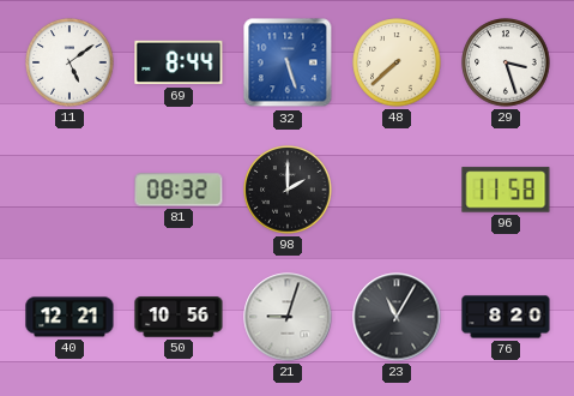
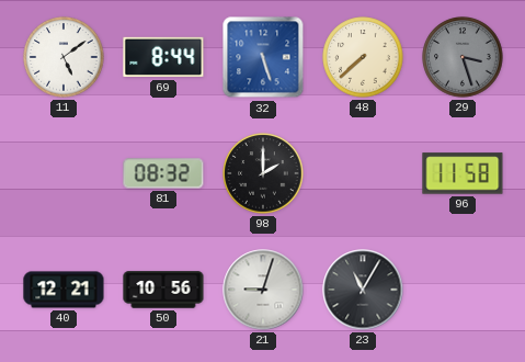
29 dial: white -> grey
76: 8:20 -> none
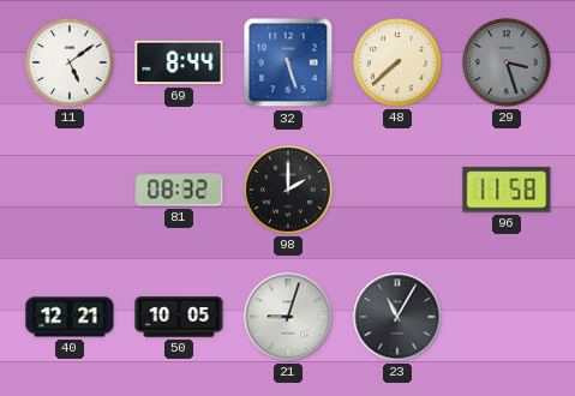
50: 10:56 -> 10:05
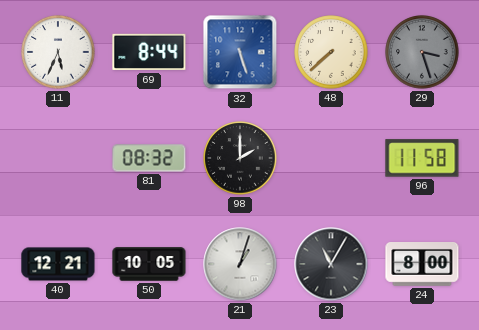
11: 5:09 -> 5:34
21: 9:03 -> 1:03
24: none -> 8:00
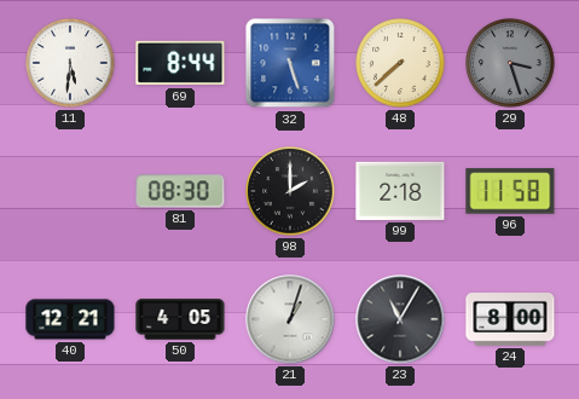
11: 5:34 -> 5:31
81: 08:32 -> 08:30
99: none -> 2:18
50: 10:05 -> 4:05
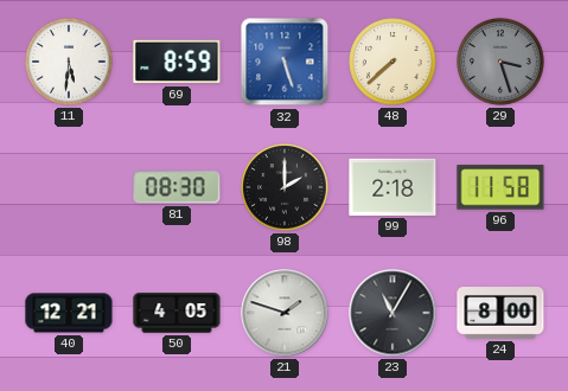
69: 8:44 -> 8:59
21: 1:03 -> 1:48
